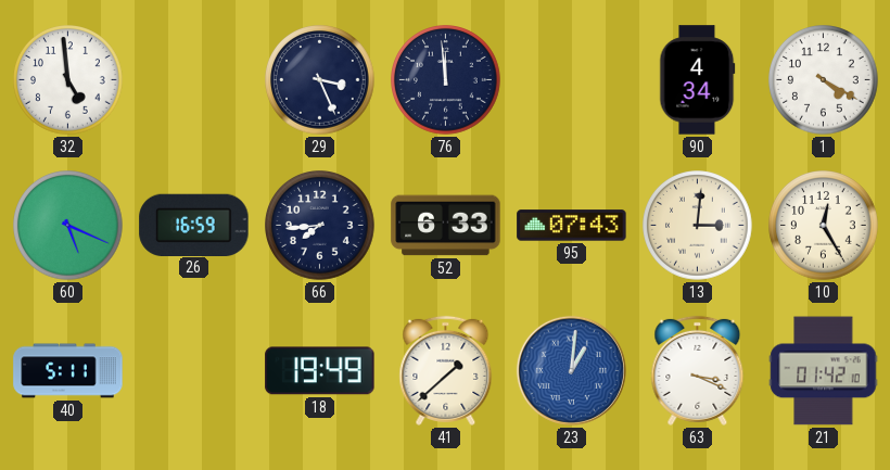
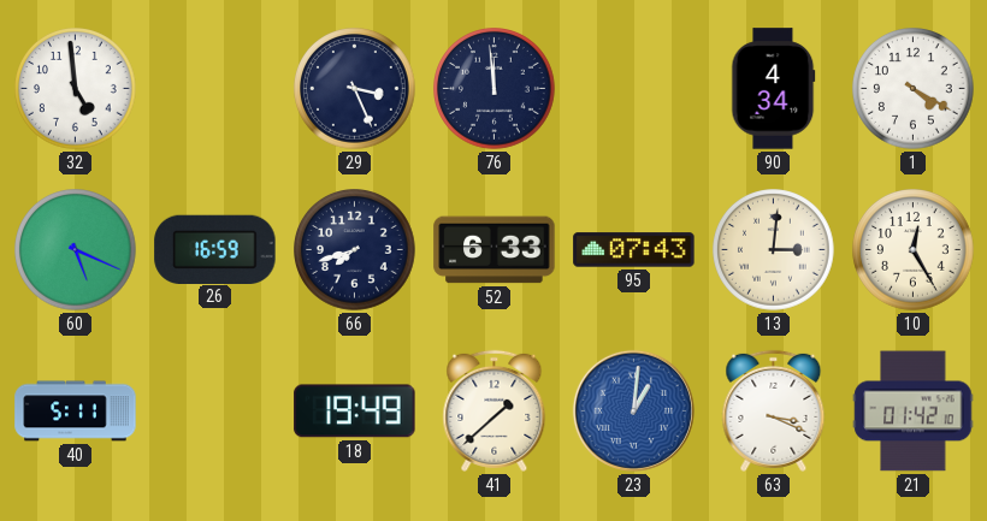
66: 7:44 -> 7:42
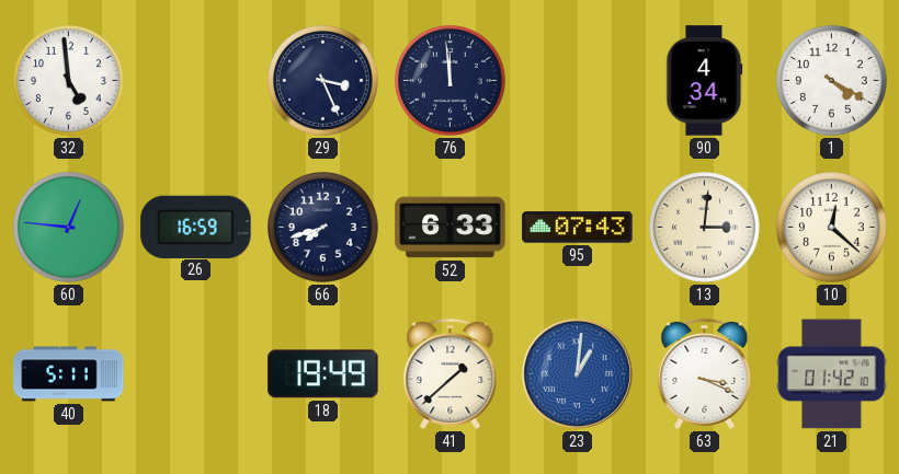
60: 5:19 -> 12:46
10: 12:25 -> 12:22
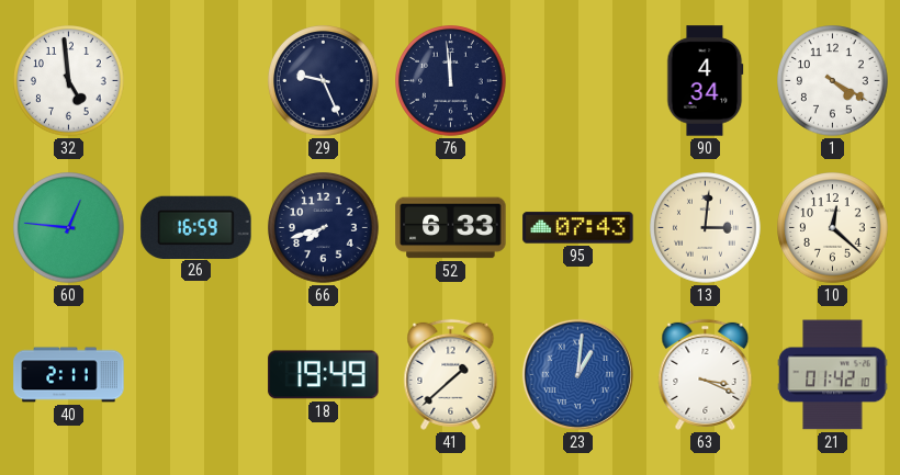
29: 3:26 -> 9:26
40: 5:11 -> 2:11
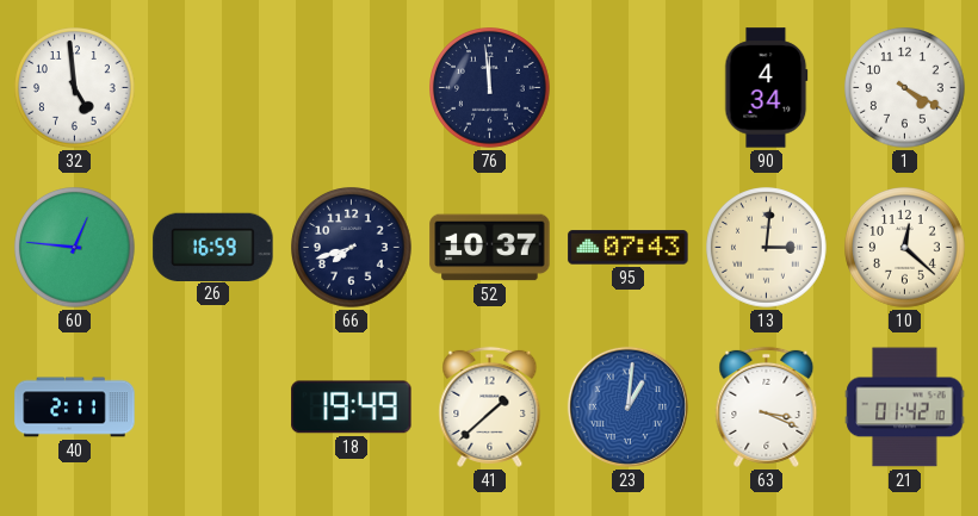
29: 9:26 -> none
52: 6:33 -> 10:37
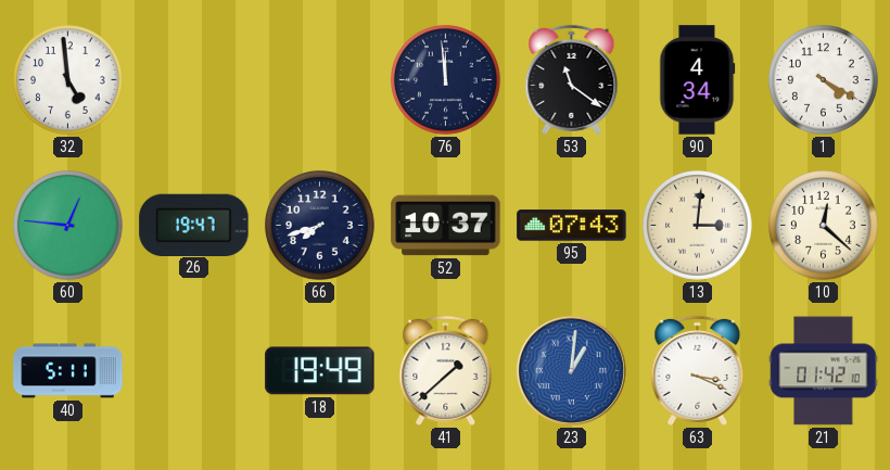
53: none -> 11:21
26: 16:59 -> 19:47
40: 2:11 -> 5:11
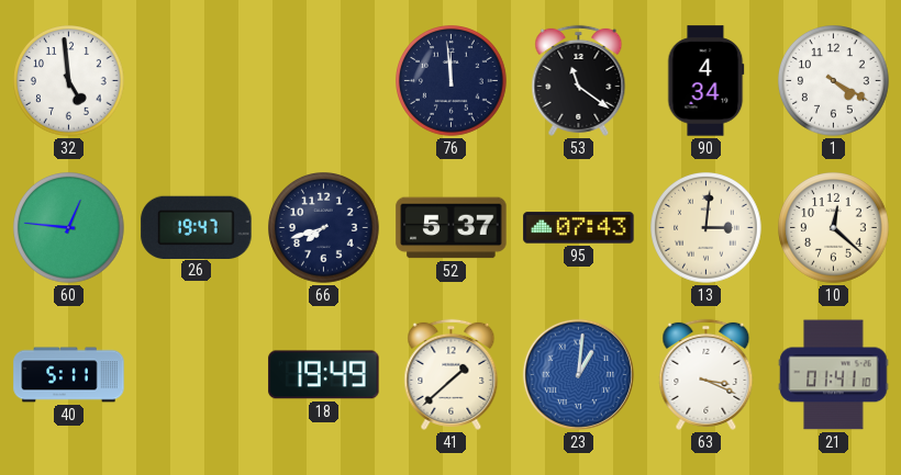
52: 10:37 -> 5:37
21: 01:42 -> 01:41
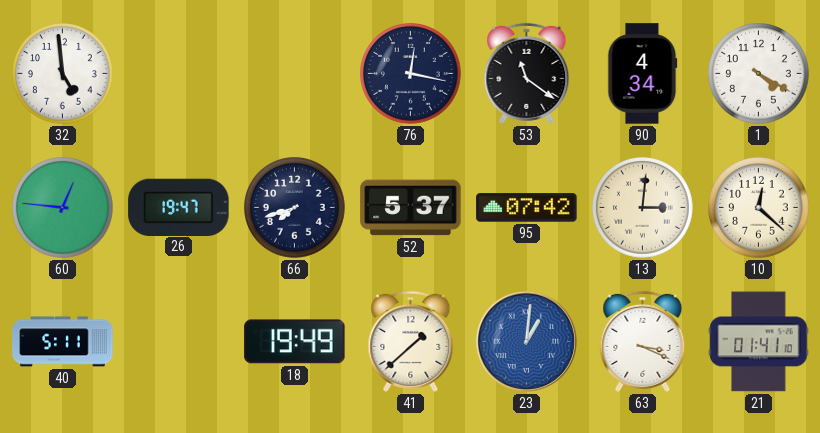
76: 11:59 -> 12:17
95: 07:43 -> 07:42
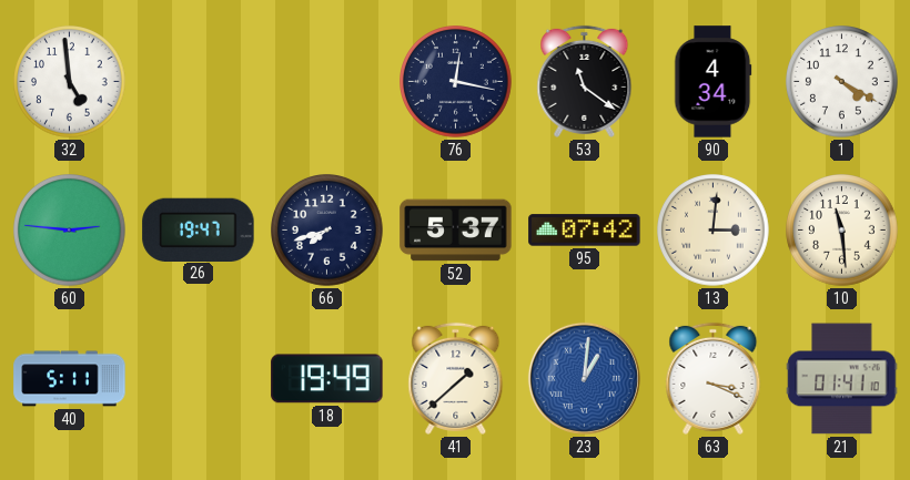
60: 12:46 -> 2:46
10: 12:22 -> 11:29
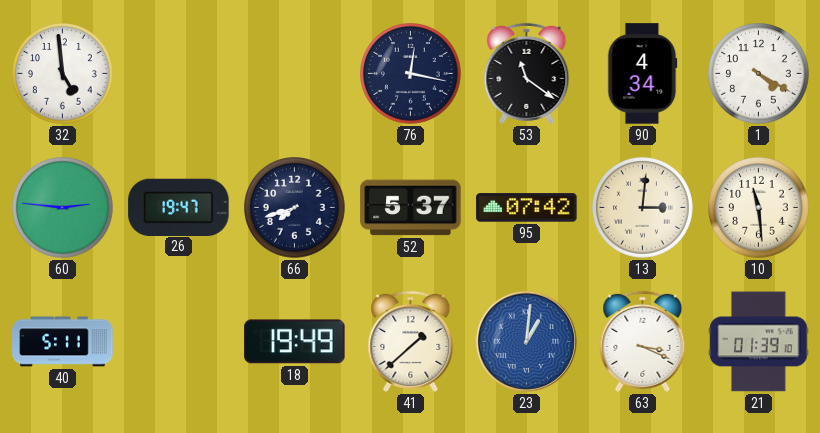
21: 01:41 -> 01:39
